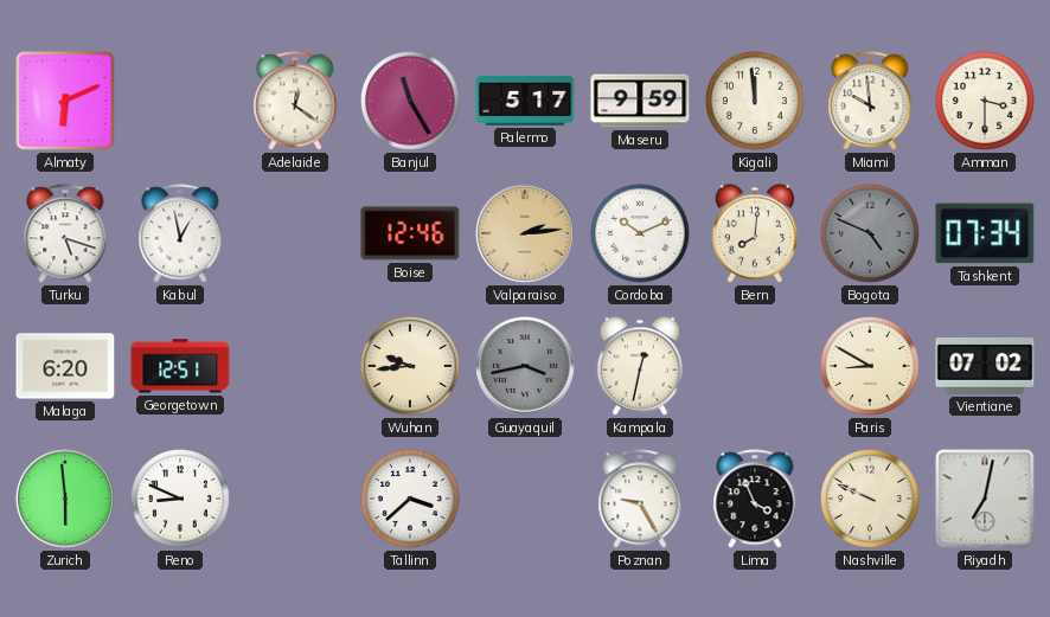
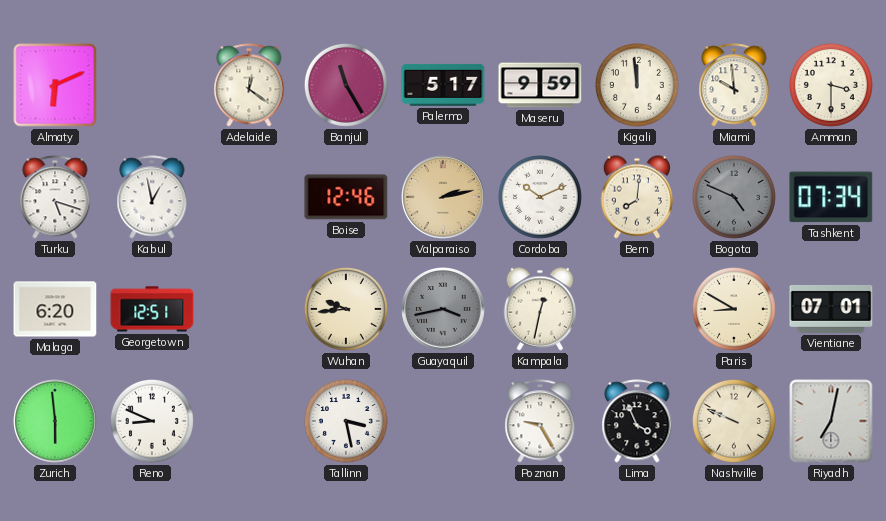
Valparaiso: 2:14 -> 2:13
Vientiane: 07:02 -> 07:01
Tallinn: 3:38 -> 3:28
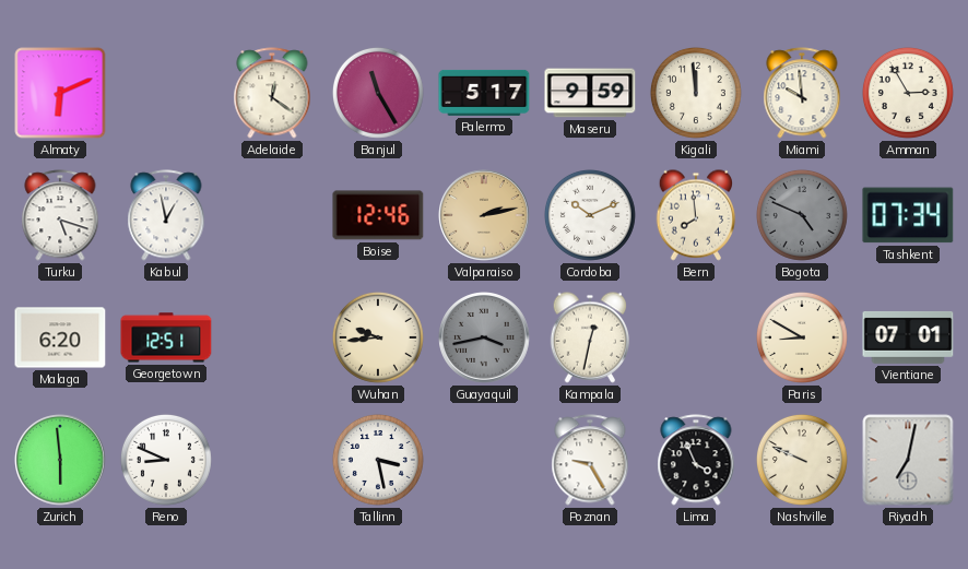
Amman: 3:30 -> 2:55
Bern: 8:01 -> 7:59
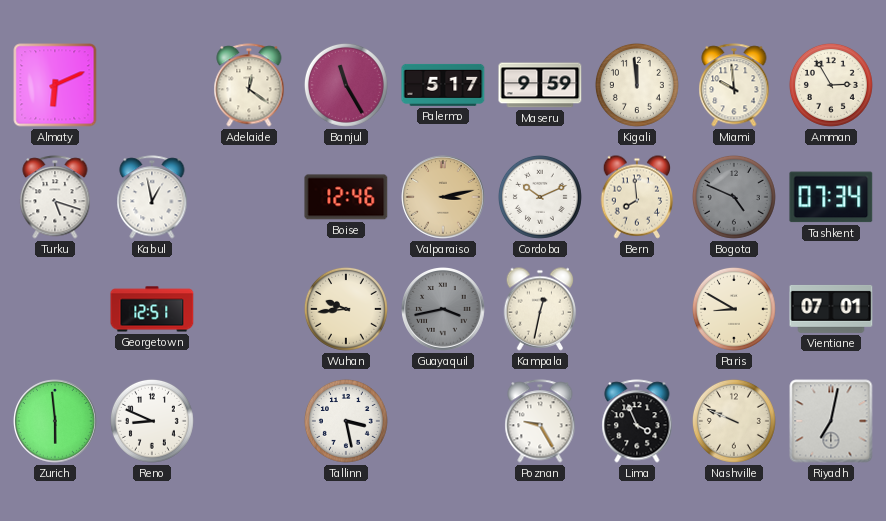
Valparaiso: 2:13 -> 3:13
Malaga: 6:20 -> none
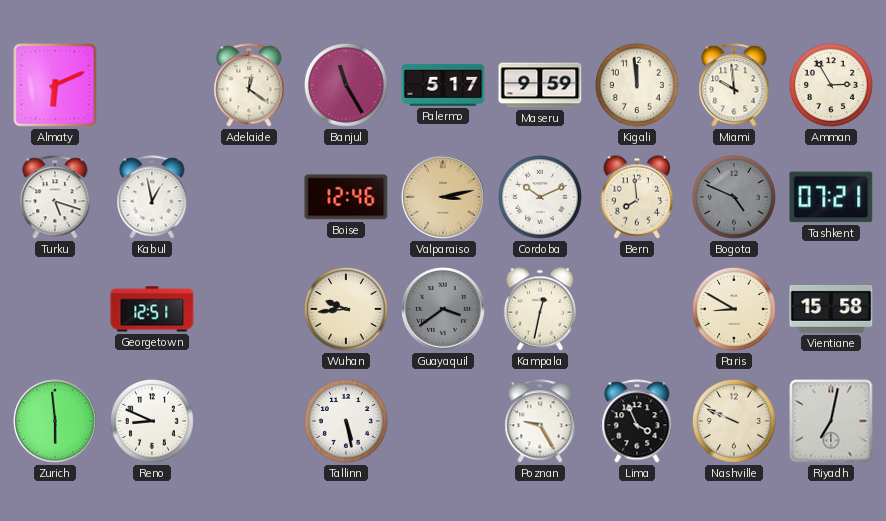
Tashkent: 07:34 -> 07:21
Guayaquil: 3:43 -> 3:39
Vientiane: 07:01 -> 15:58
Tallinn: 3:28 -> 5:28
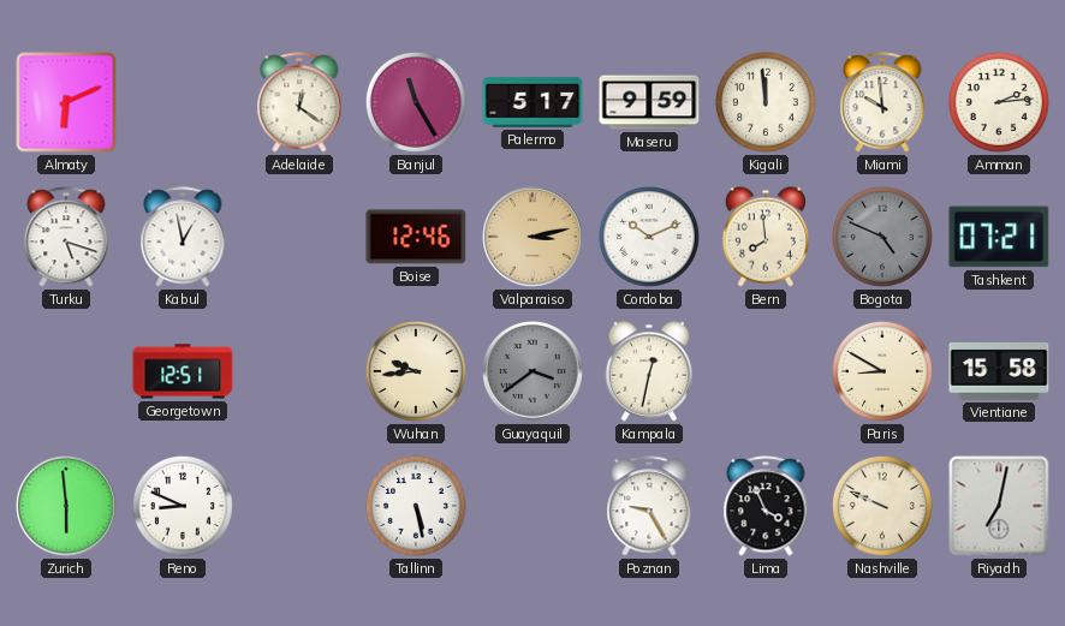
Amman: 2:55 -> 2:14
